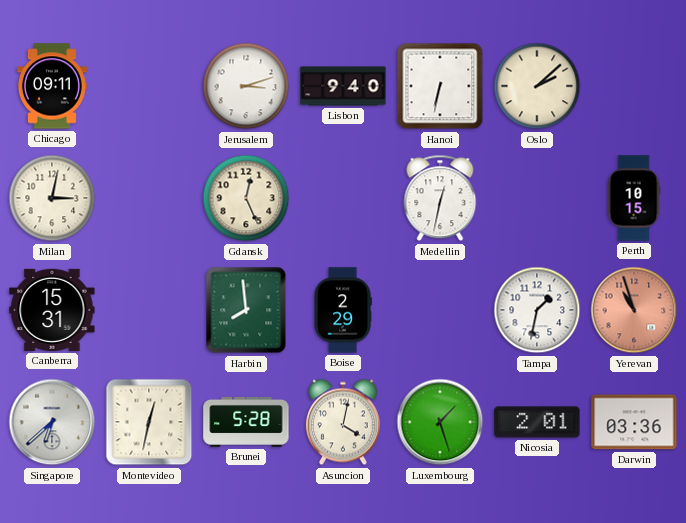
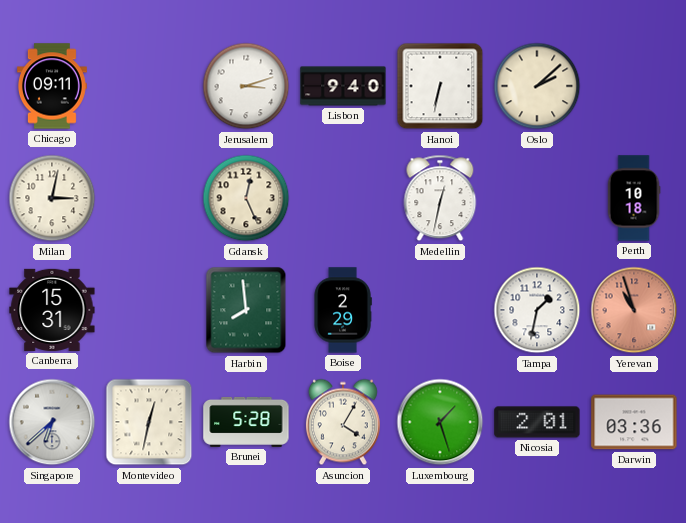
Perth: 10:15 -> 10:18
Asuncion: 4:02 -> 4:05
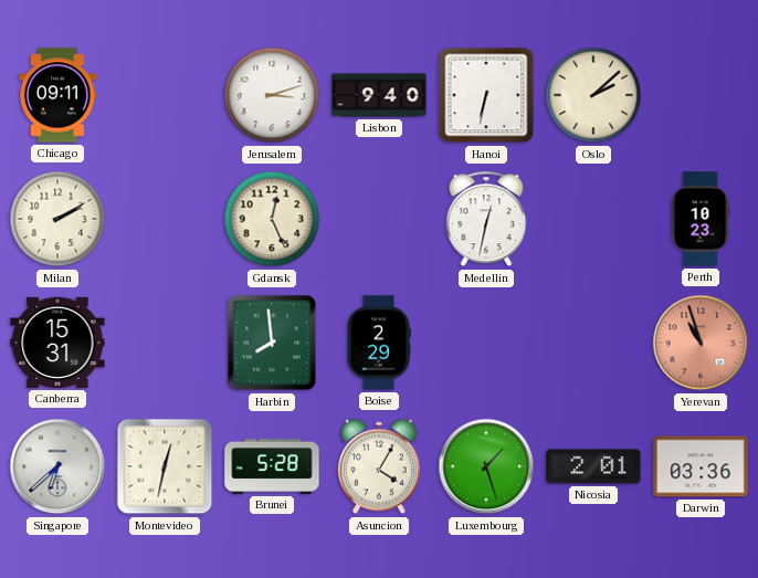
Milan: 3:02 -> 2:10
Perth: 10:18 -> 10:23
Tampa: 1:32 -> none
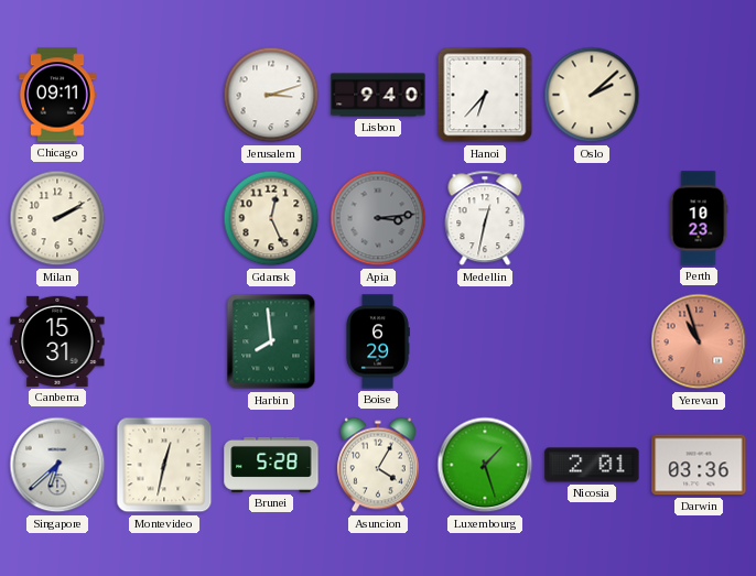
Hanoi: 6:32 -> 6:37
Apia: none -> 3:14
Boise: 2:29 -> 6:29
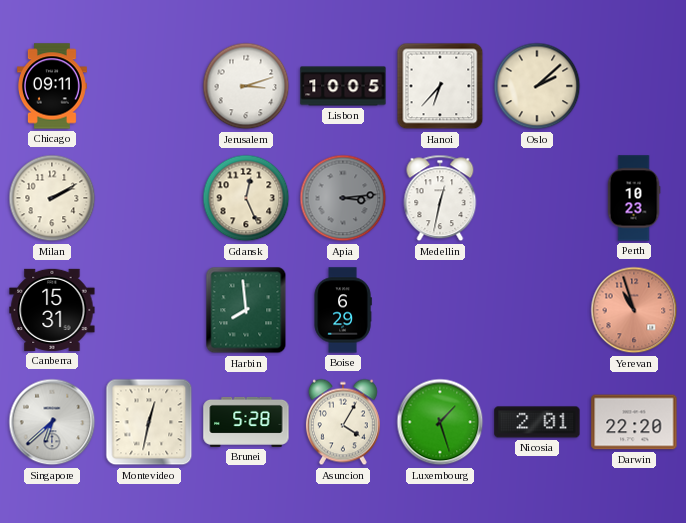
Lisbon: 9:40 -> 10:05
Darwin: 03:36 -> 22:20
